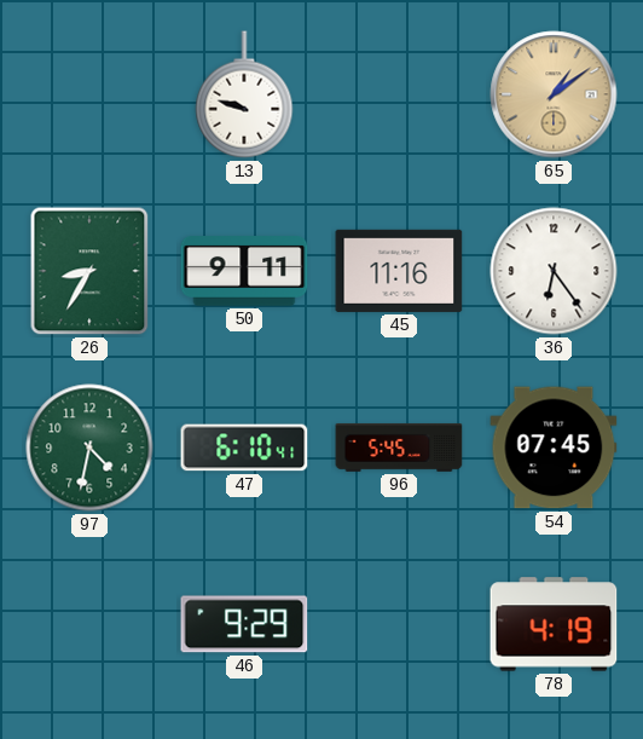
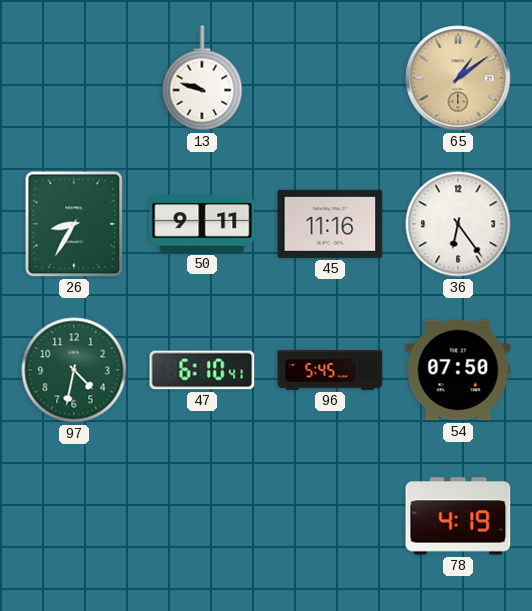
54: 07:45 -> 07:50
46: 9:29 -> none
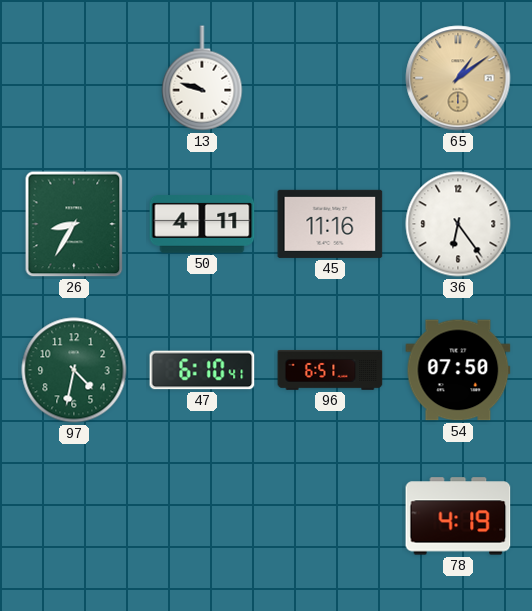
50: 9:11 -> 4:11
96: 5:45 -> 6:51
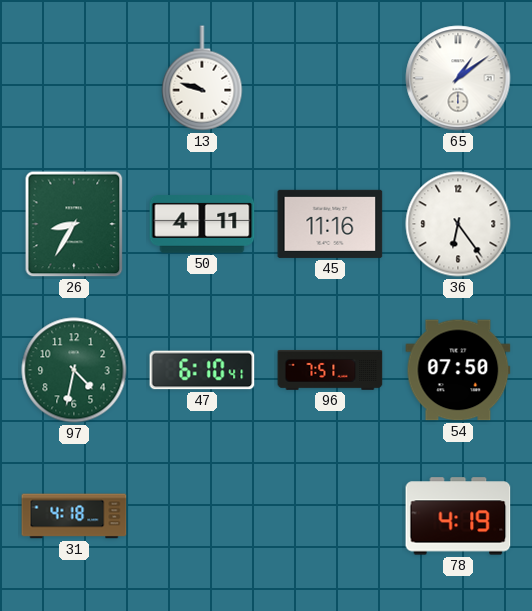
65 dial: champagne -> white
96: 6:51 -> 7:51
31: none -> 4:18
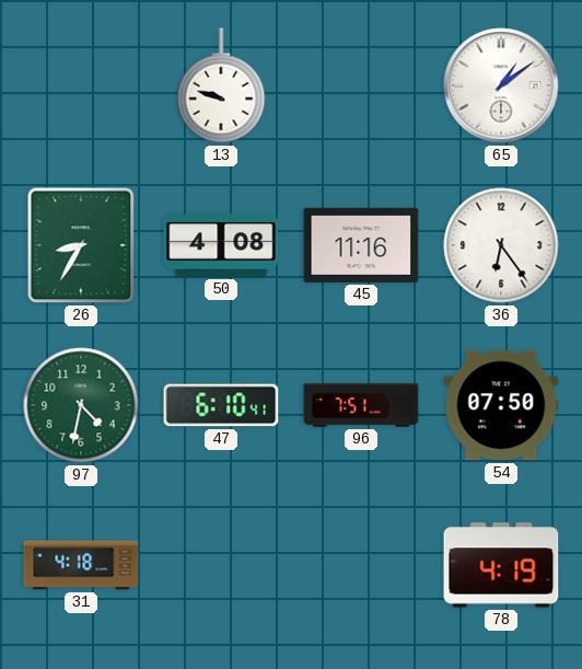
50: 4:11 -> 4:08
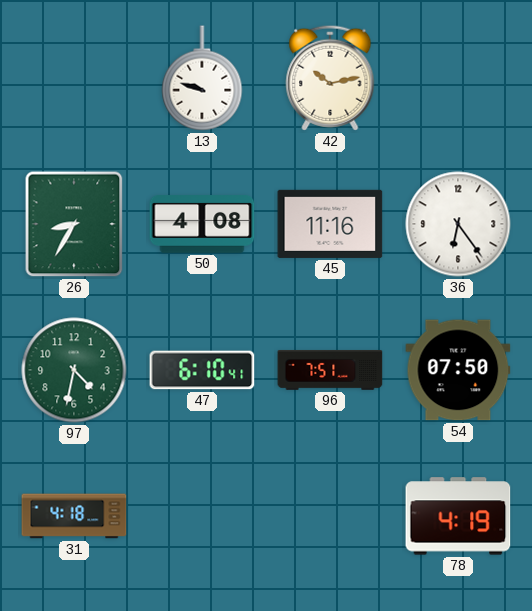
42: none -> 10:13
65: 1:09 -> none
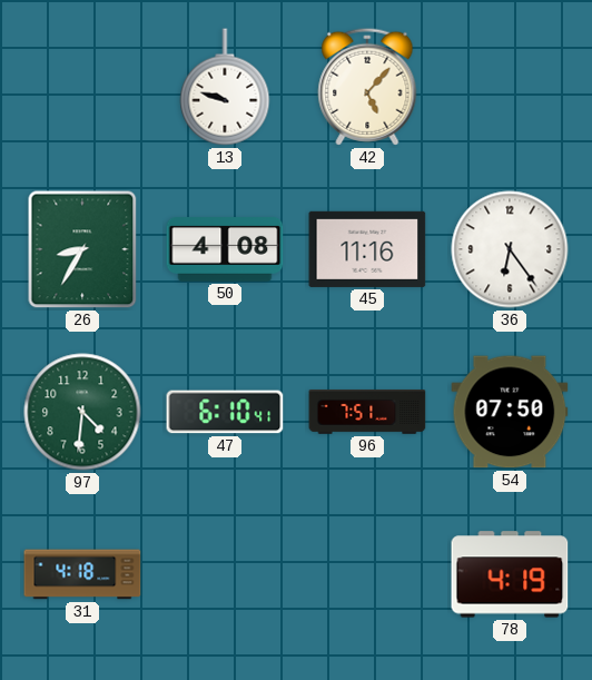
42: 10:13 -> 5:07
97: 4:32 -> 4:31
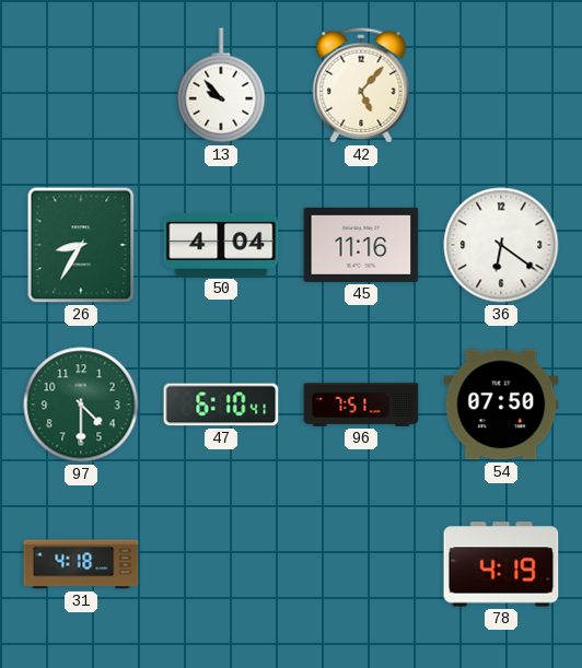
13: 9:48 -> 9:53
50: 4:08 -> 4:04
36: 6:24 -> 6:21
97: 4:31 -> 4:30
